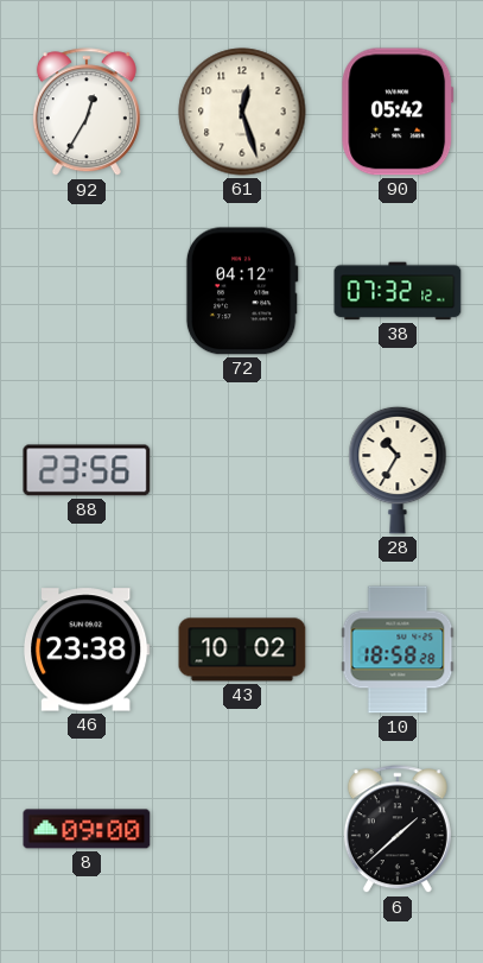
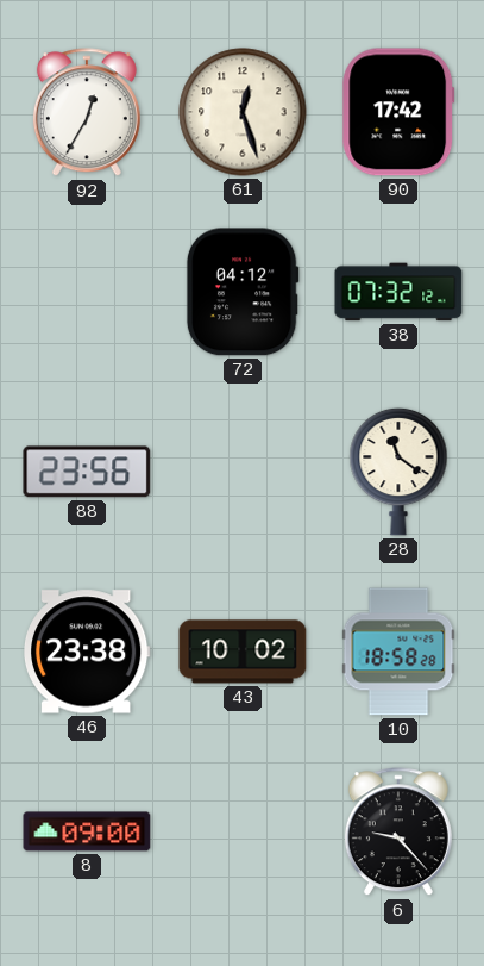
90: 05:42 -> 17:42
28: 10:35 -> 11:21
6: 1:38 -> 9:23
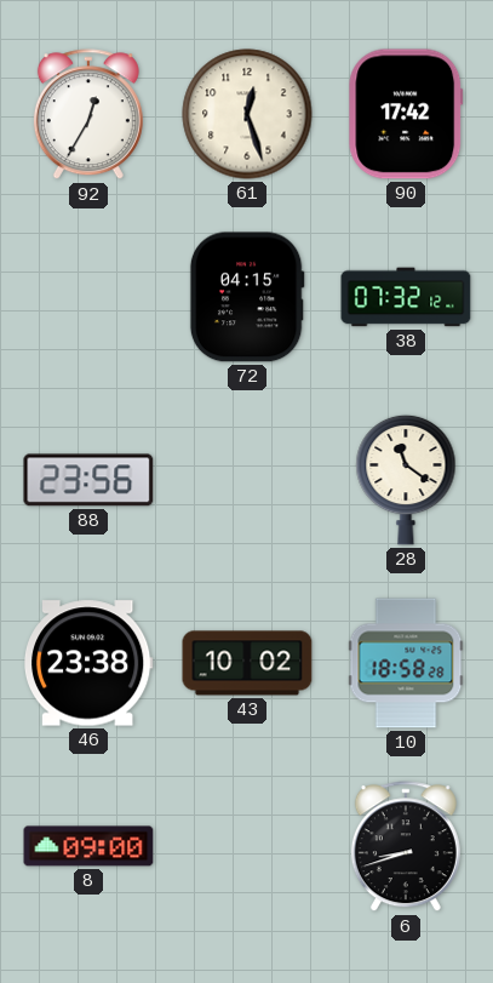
72: 04:12 -> 04:15
6: 9:23 -> 8:42
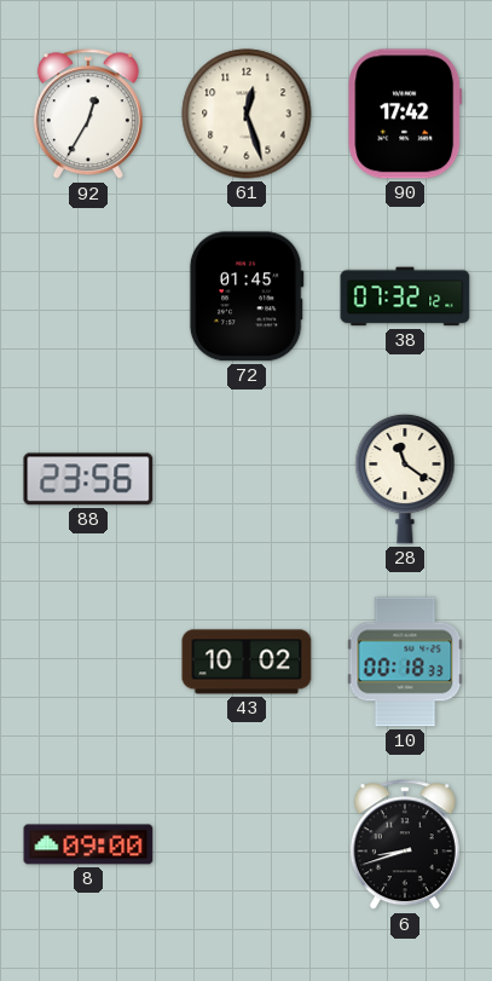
72: 04:15 -> 01:45
46: 23:38 -> none
10: 18:58 -> 00:18
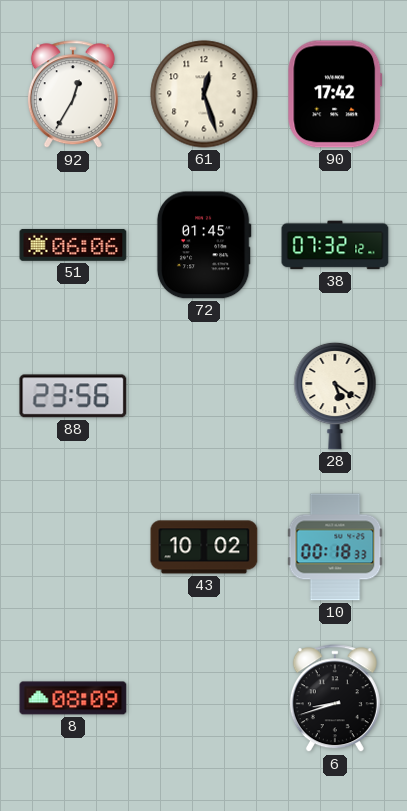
51: none -> 06:06
28: 11:21 -> 5:21
8: 09:00 -> 08:09
